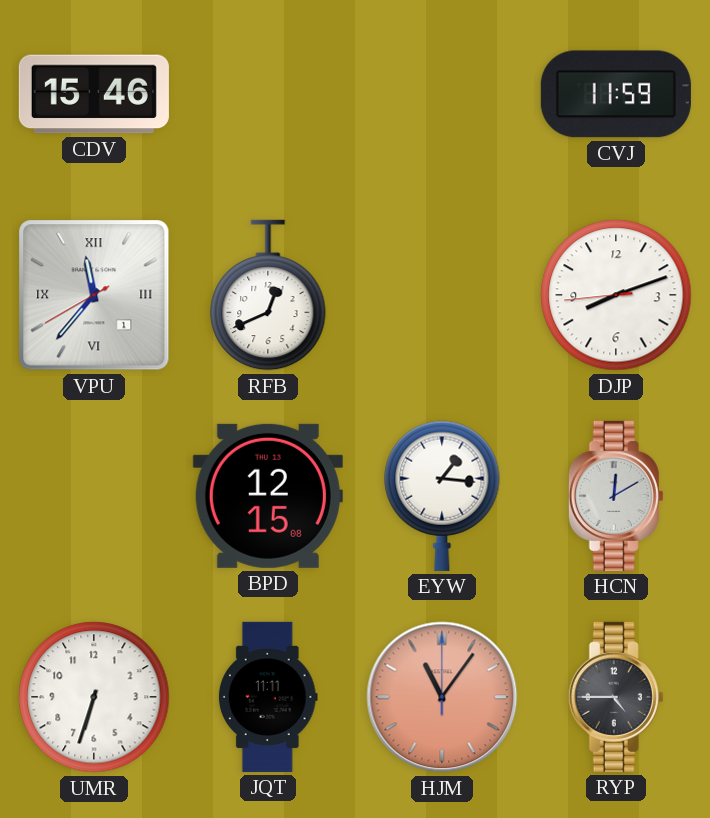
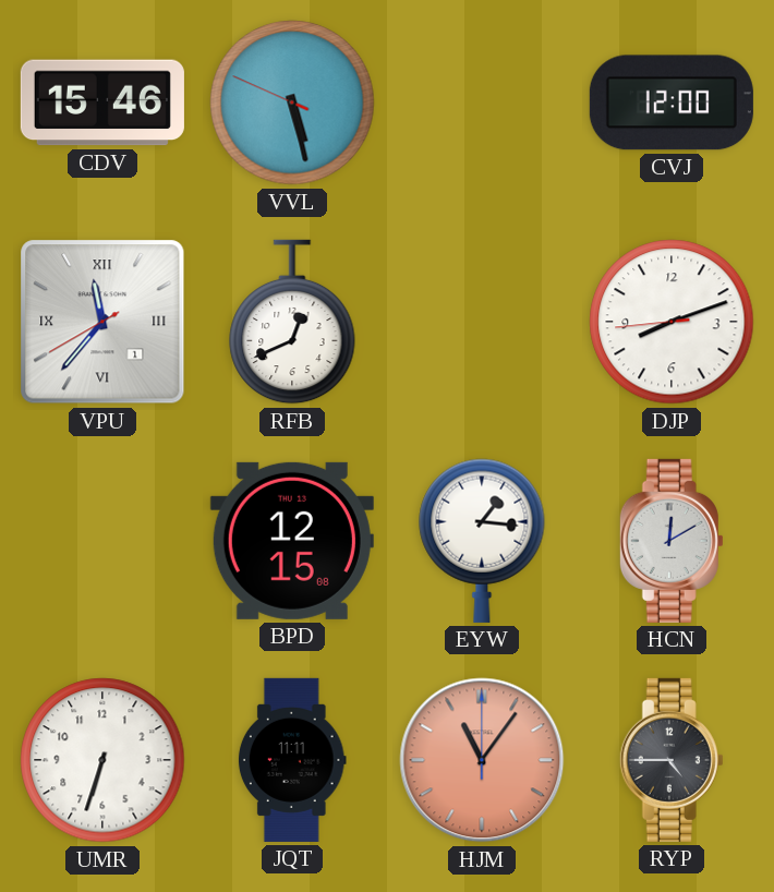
VVL: none -> 5:27
CVJ: 11:59 -> 12:00
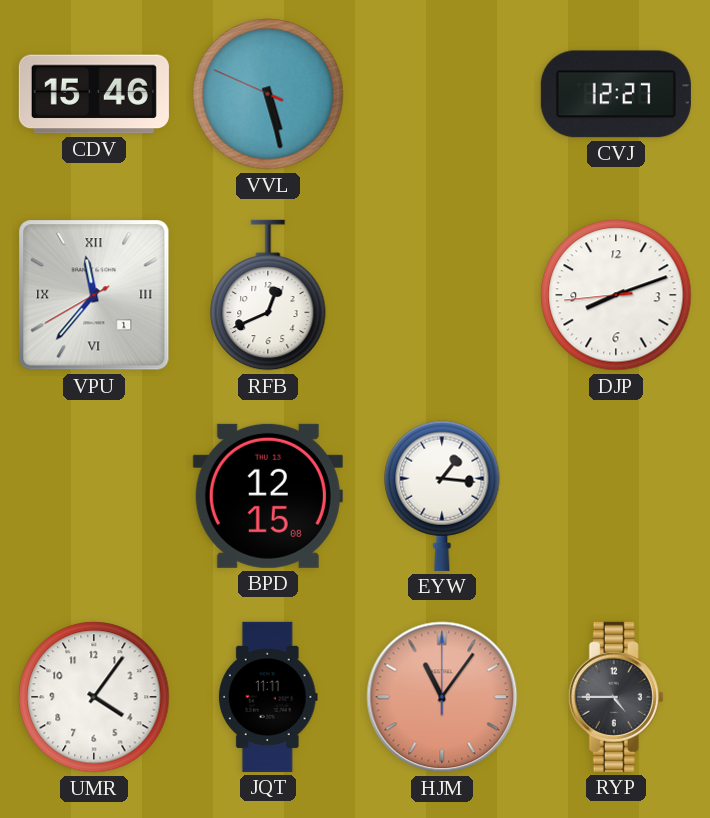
CVJ: 12:00 -> 12:27
HCN: 12:10 -> none
UMR: 6:33 -> 4:06
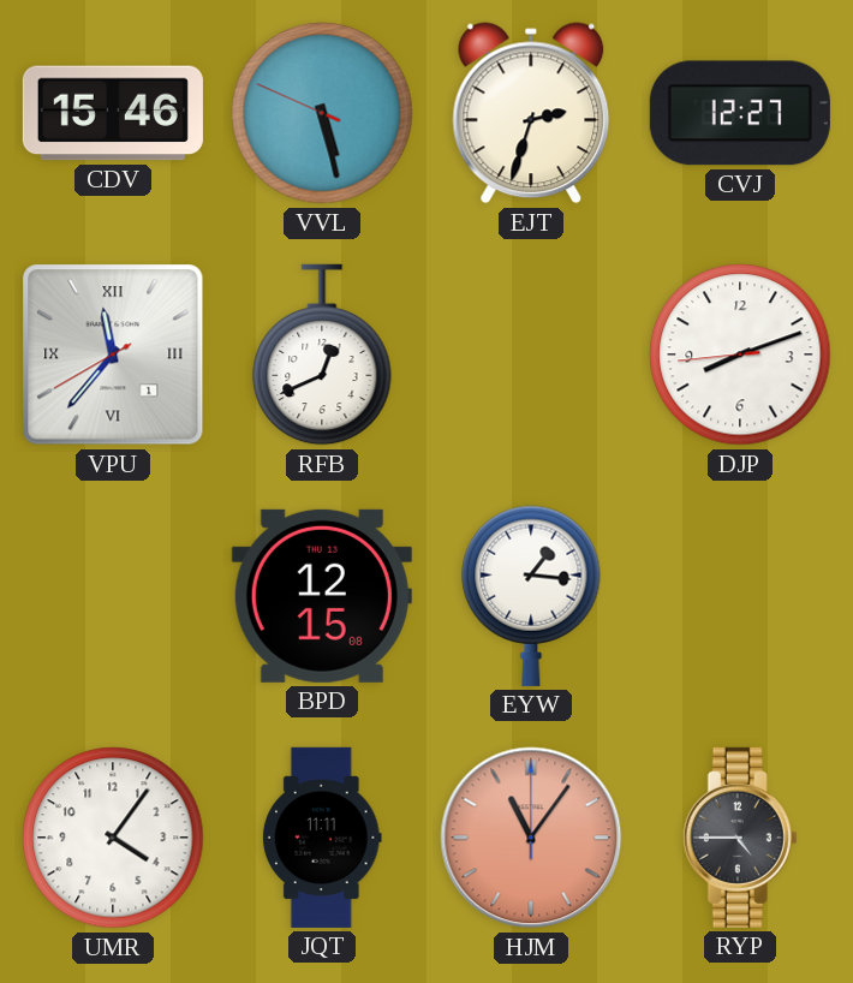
EJT: none -> 2:33
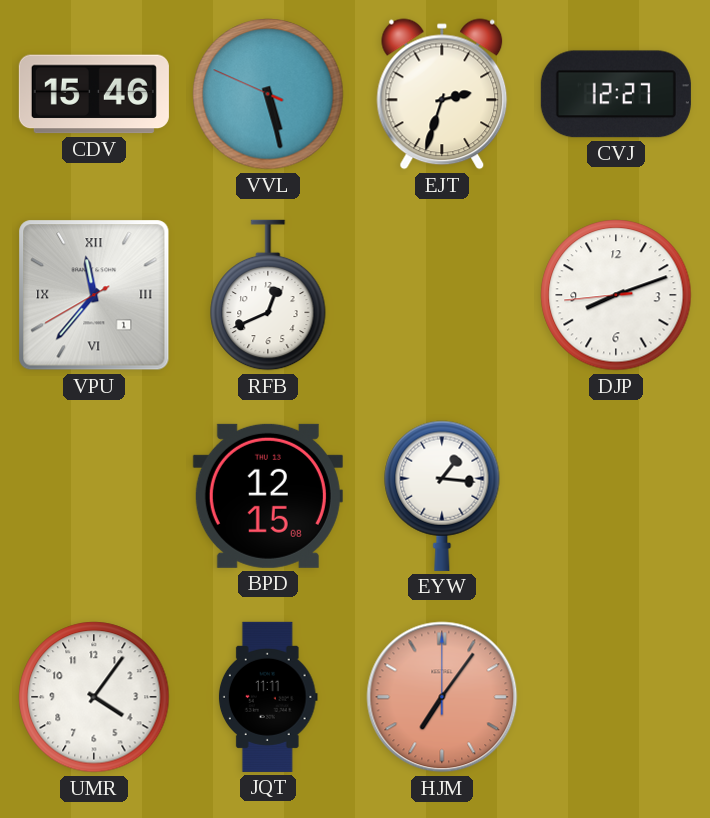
HJM: 11:06 -> 7:06
RYP: 4:45 -> none
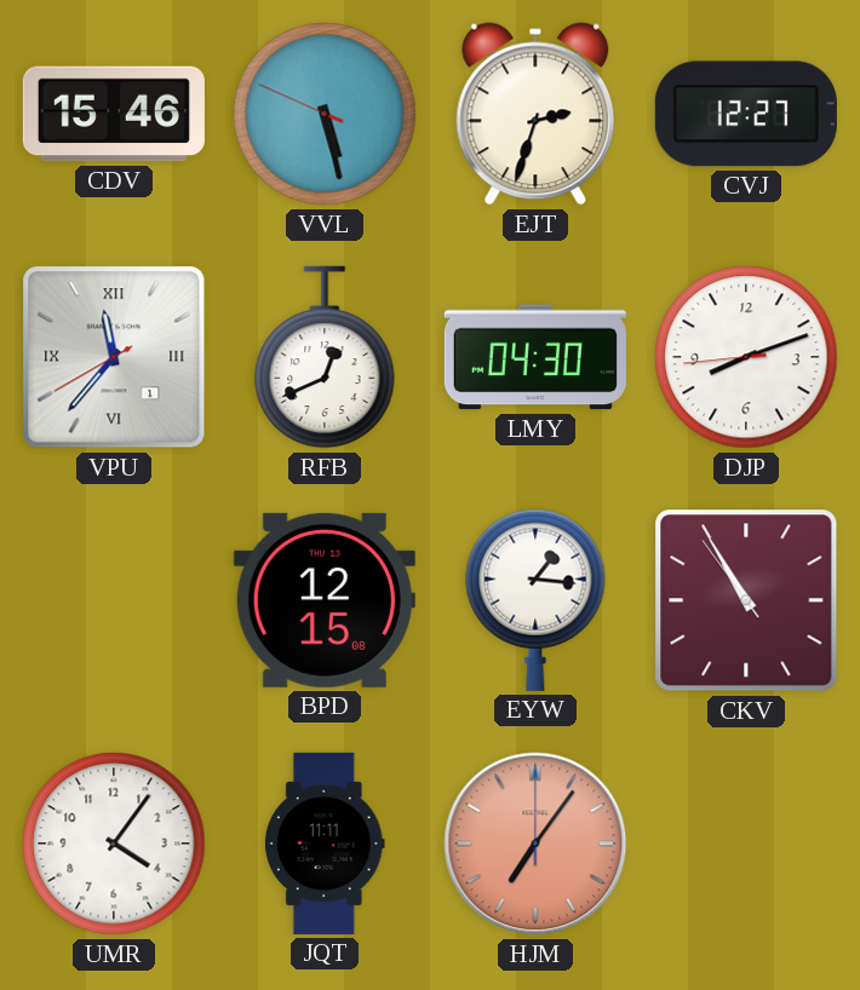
LMY: none -> 04:30
CKV: none -> 10:54
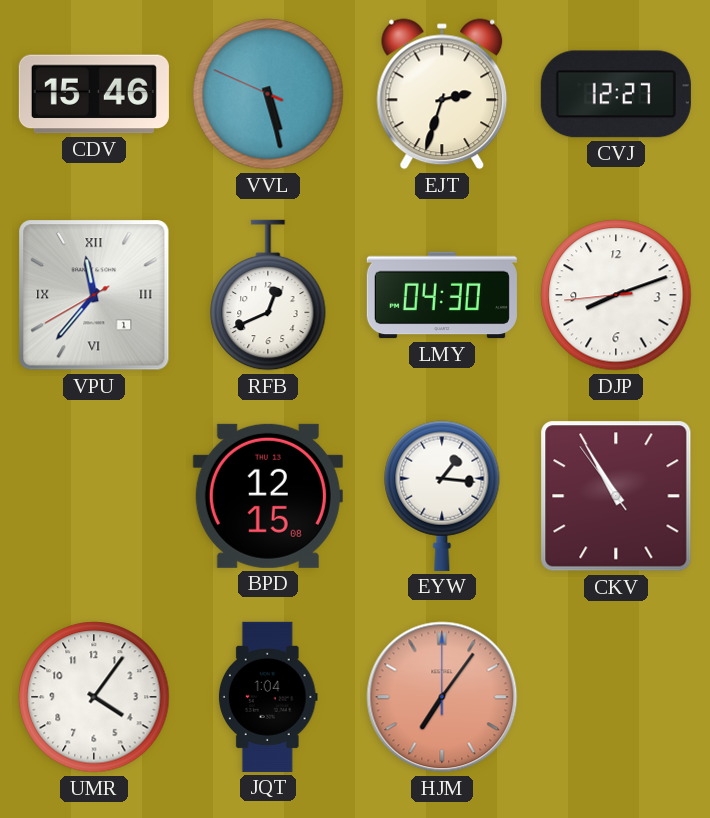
JQT: 11:11 -> 1:04
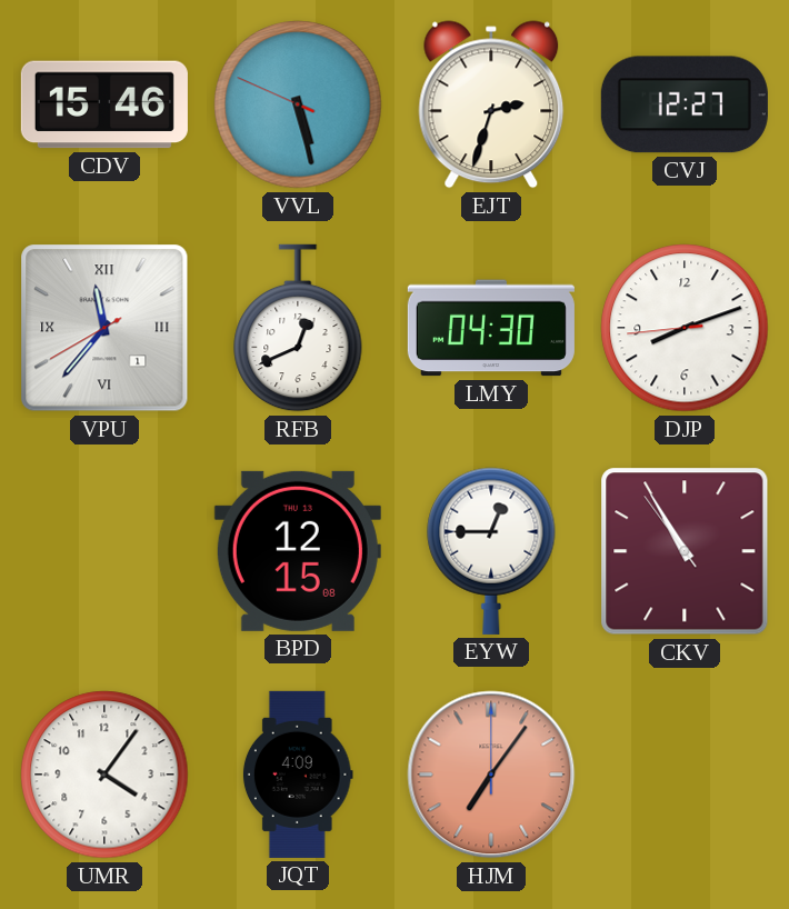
EYW: 1:16 -> 12:45
JQT: 1:04 -> 4:09
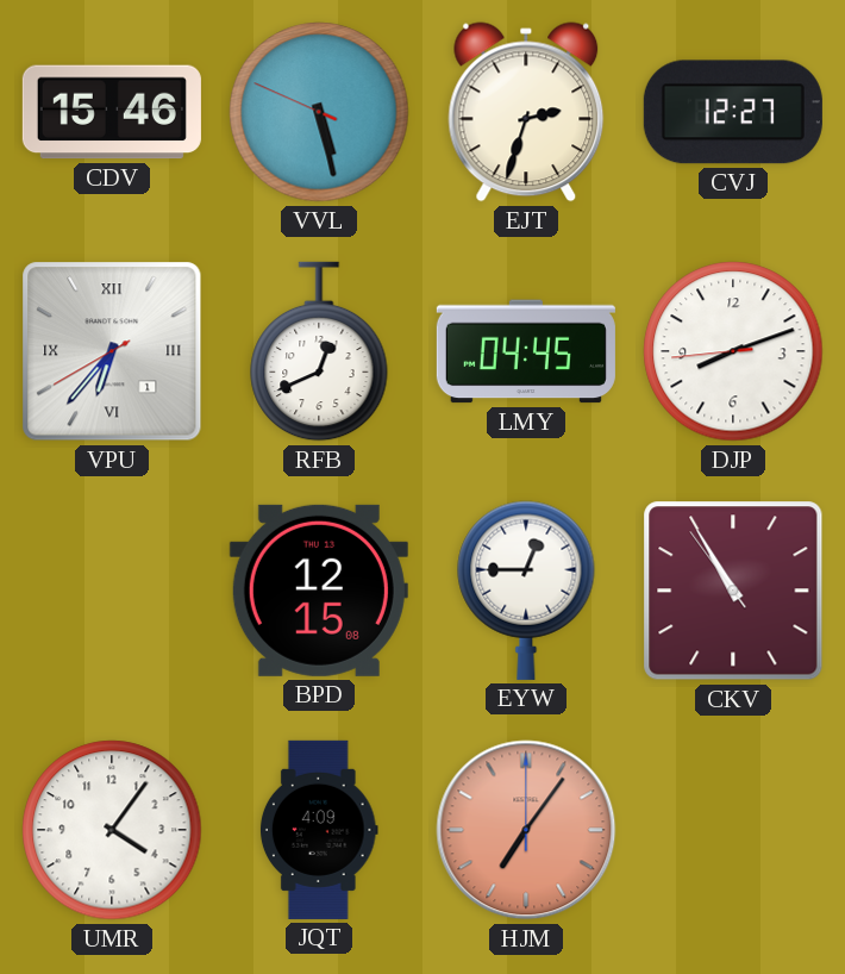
VPU: 11:36 -> 6:36
LMY: 04:30 -> 04:45
